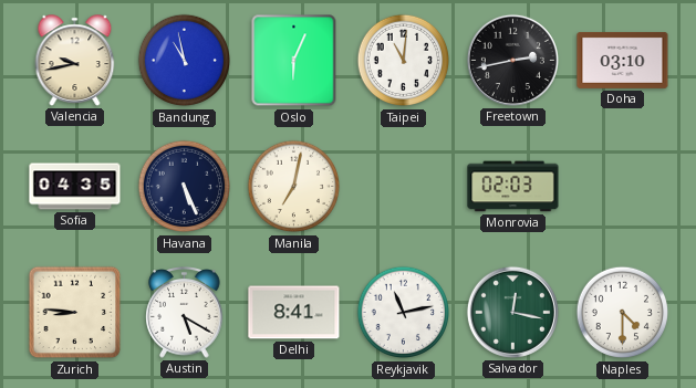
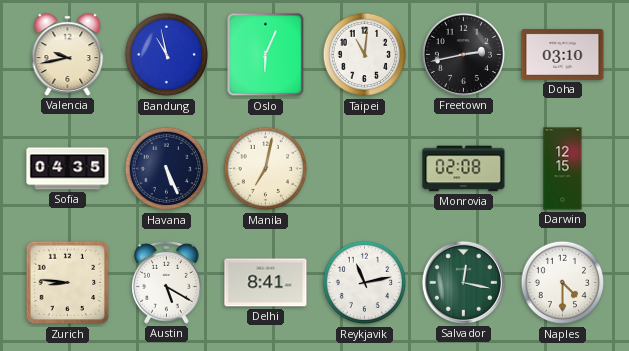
Monrovia: 02:03 -> 02:08
Darwin: none -> 12:15
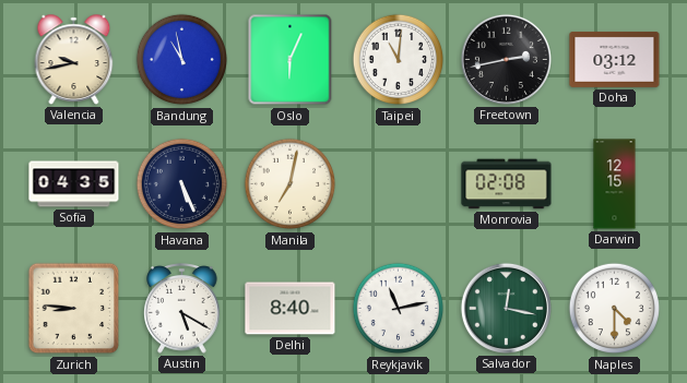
Doha: 03:10 -> 03:12
Delhi: 8:41 -> 8:40
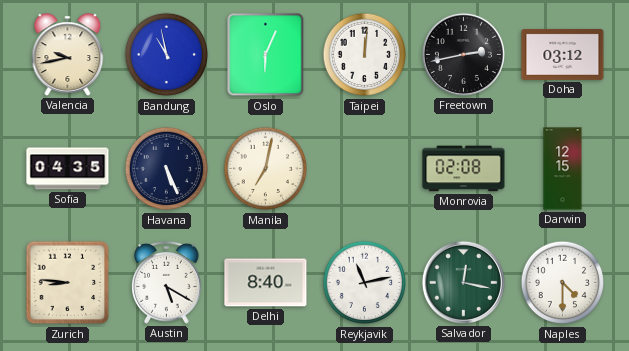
Taipei: 11:01 -> 12:01
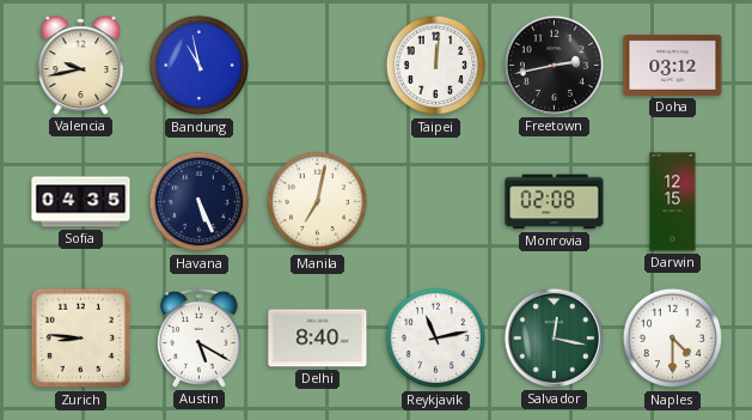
Oslo: 6:04 -> none
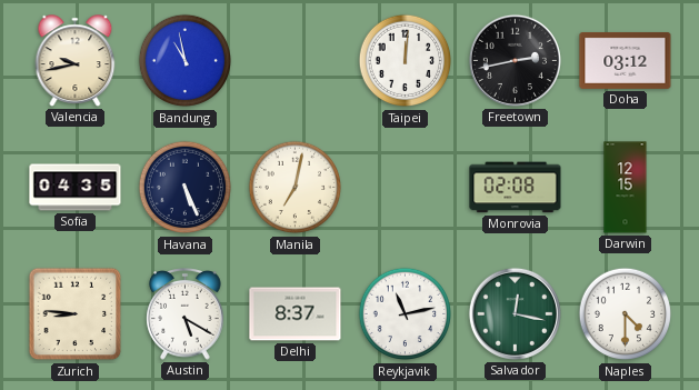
Delhi: 8:40 -> 8:37
